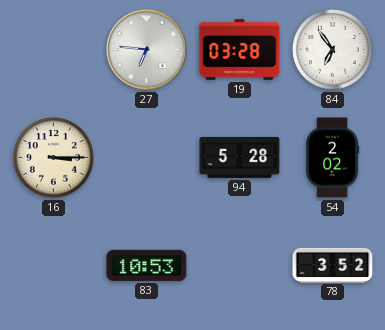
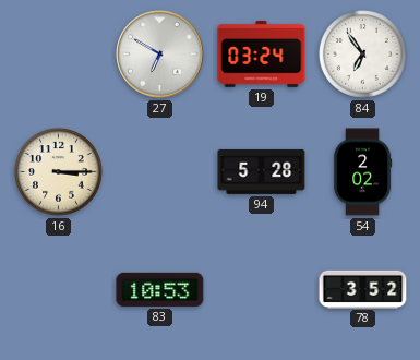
27: 6:46 -> 6:50
19: 03:28 -> 03:24
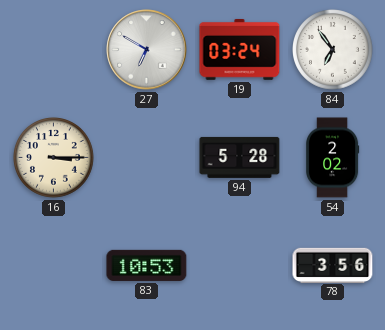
78: 3:52 -> 3:56
